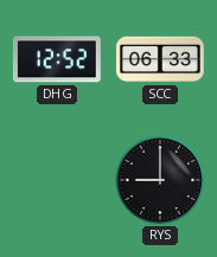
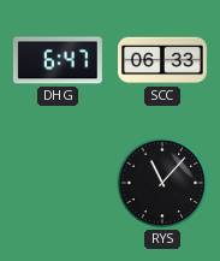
DHG: 12:52 -> 6:47
RYS: 9:00 -> 11:07
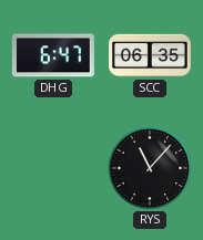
SCC: 06:33 -> 06:35
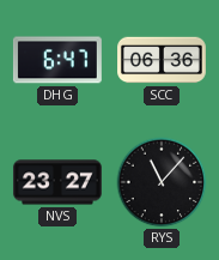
SCC: 06:35 -> 06:36
NVS: none -> 23:27
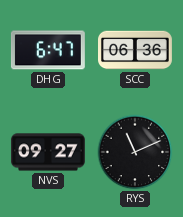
NVS: 23:27 -> 09:27
RYS: 11:07 -> 11:11
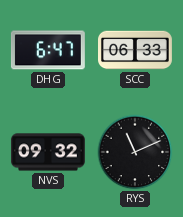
SCC: 06:36 -> 06:33
NVS: 09:27 -> 09:32
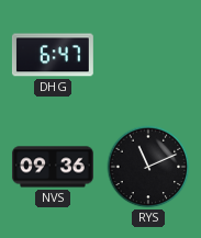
SCC: 06:33 -> none
NVS: 09:32 -> 09:36
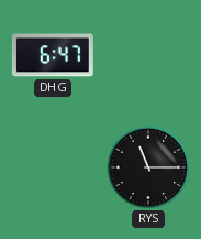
NVS: 09:36 -> none
RYS: 11:11 -> 11:15
